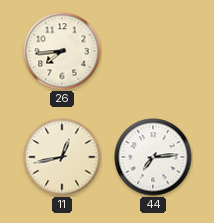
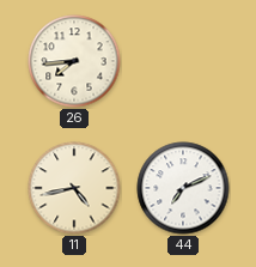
11: 12:43 -> 4:43
44: 7:14 -> 7:11
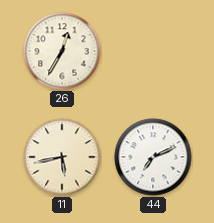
26: 7:44 -> 12:35
11: 4:43 -> 5:43
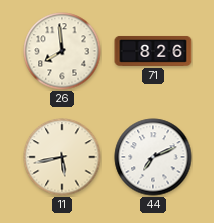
26: 12:35 -> 7:59
71: none -> 8:26
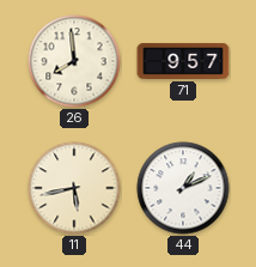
71: 8:26 -> 9:57
44: 7:11 -> 1:11
